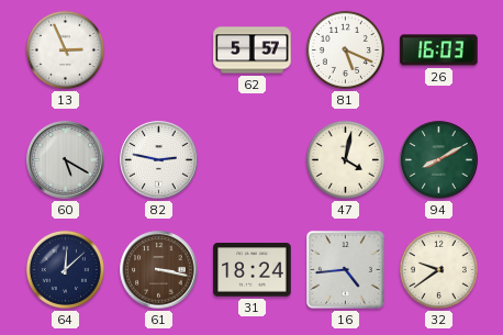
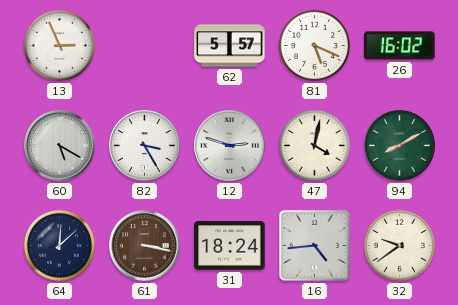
26: 16:03 -> 16:02
82: 2:47 -> 3:25
12: none -> 2:48
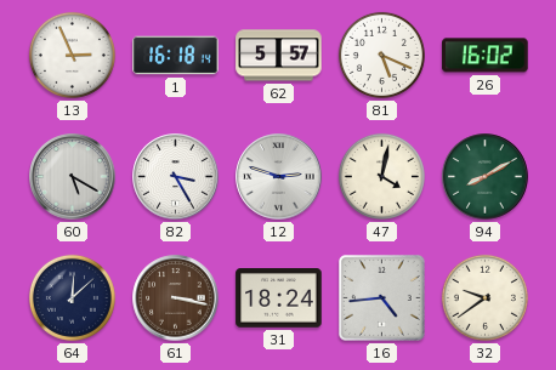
1: none -> 16:18
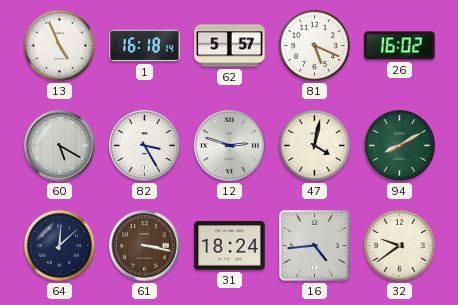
13: 2:56 -> 4:56
